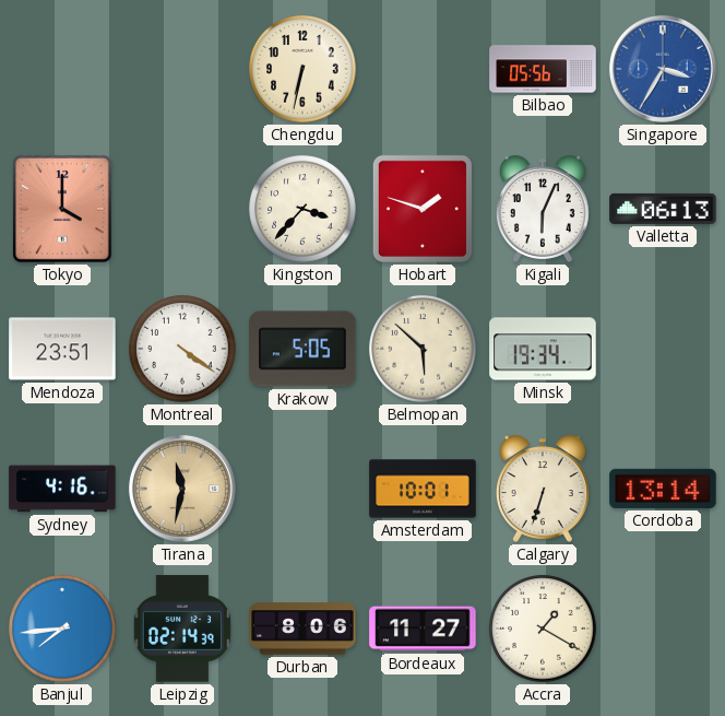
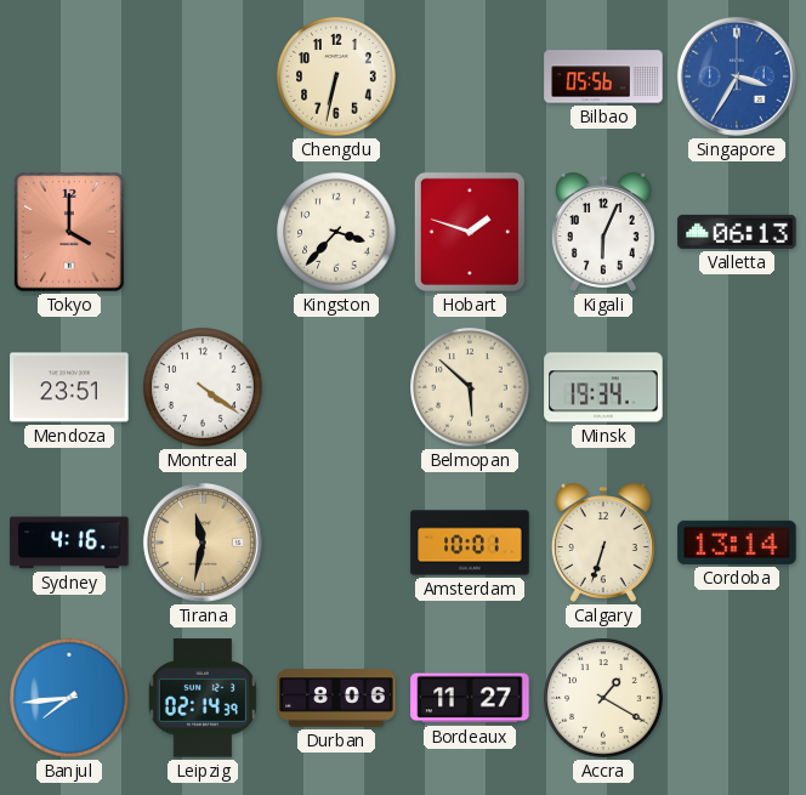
Krakow: 5:05 -> none
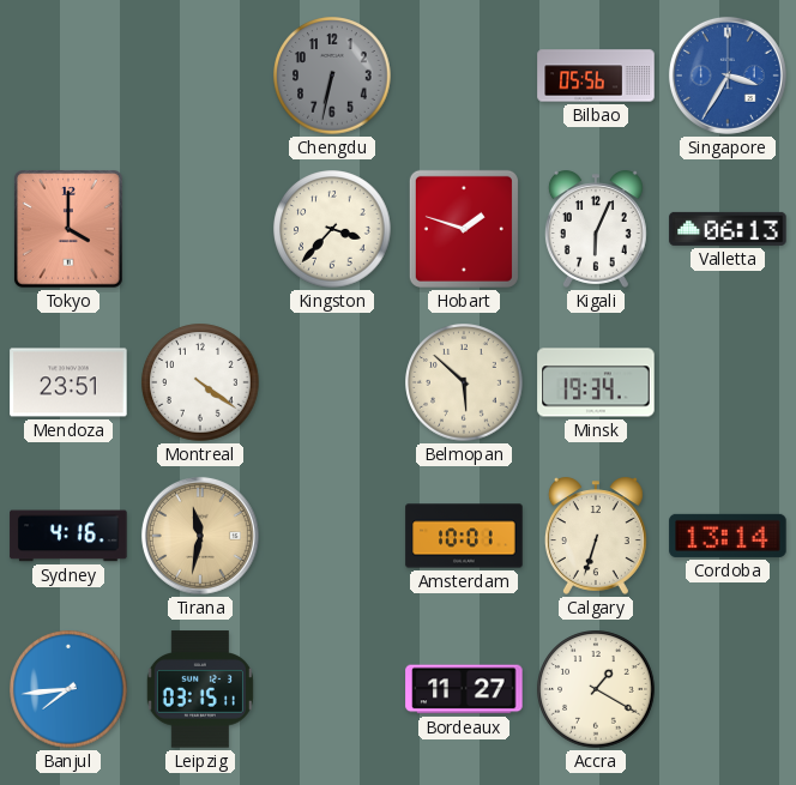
Chengdu dial: cream -> grey
Leipzig: 02:14 -> 03:15
Durban: 8:06 -> none
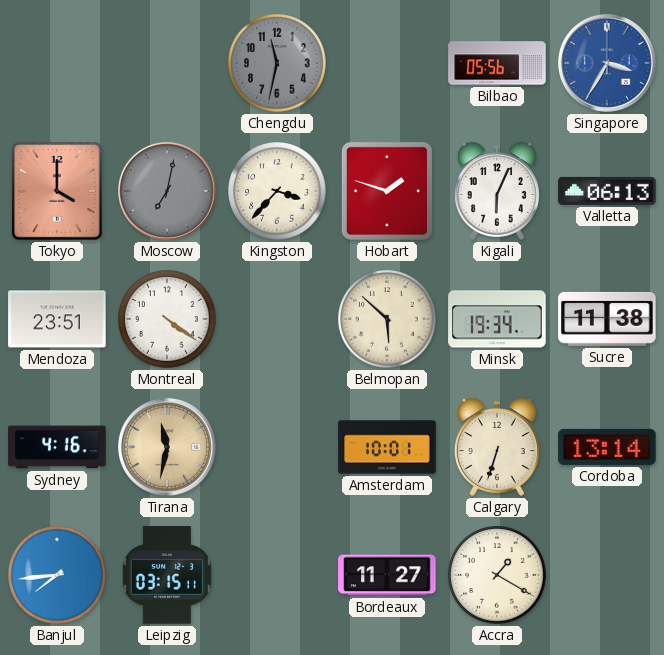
Chengdu: 6:32 -> 11:32
Moscow: none -> 7:02
Sucre: none -> 11:38
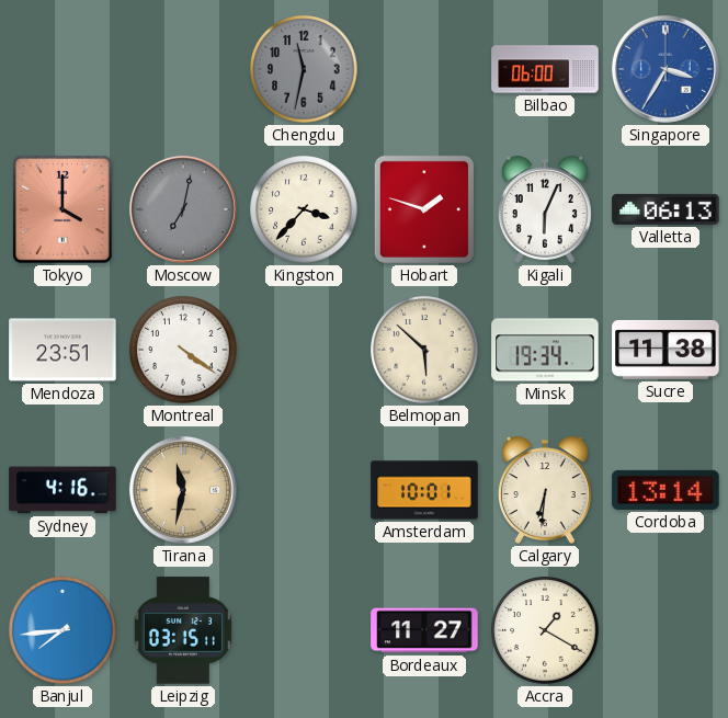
Bilbao: 05:56 -> 06:00
Calgary: 6:33 -> 6:31
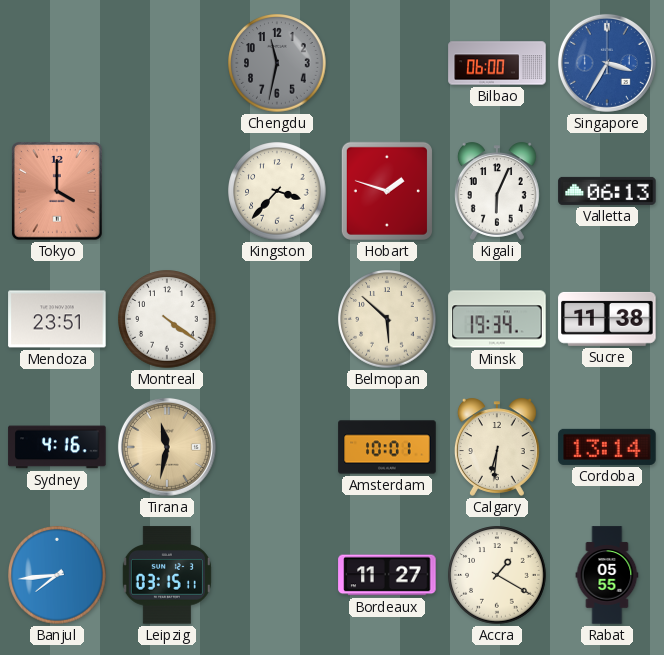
Moscow: 7:02 -> none
Rabat: none -> 05:55
